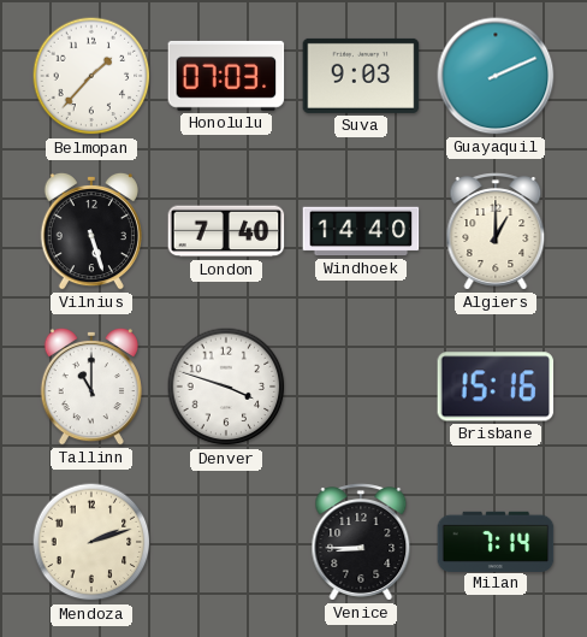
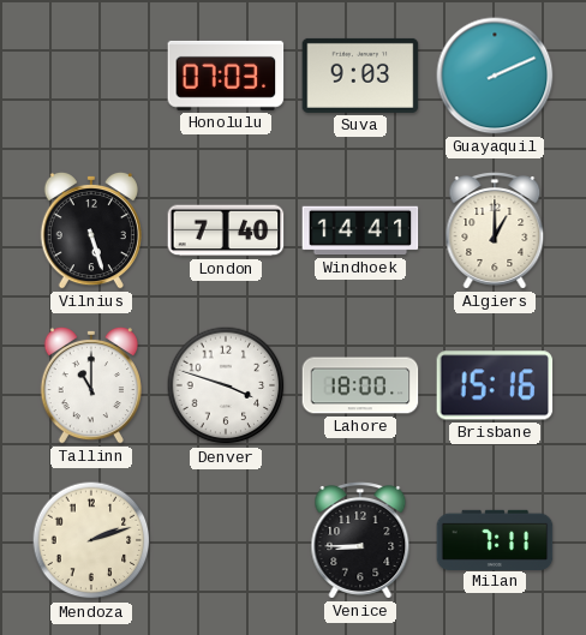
Belmopan: 1:37 -> none
Windhoek: 14:40 -> 14:41
Lahore: none -> 18:00
Milan: 7:14 -> 7:11
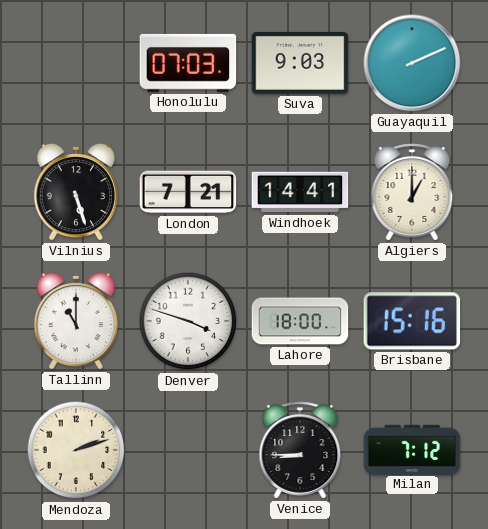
London: 7:40 -> 7:21
Milan: 7:11 -> 7:12
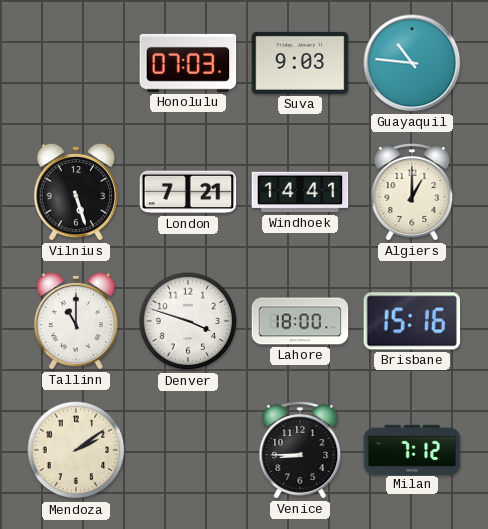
Guayaquil: 2:11 -> 10:46
Mendoza: 2:12 -> 2:09
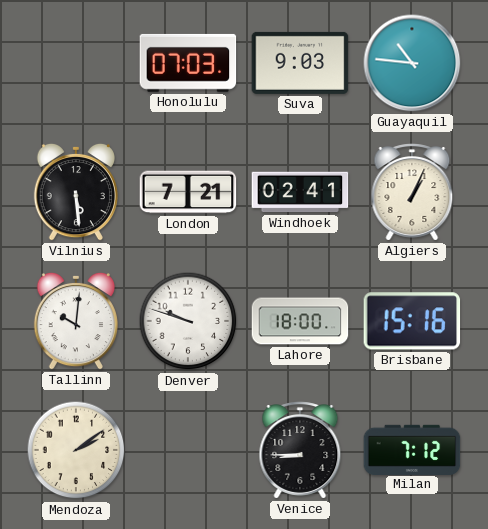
Vilnius: 5:27 -> 5:29
Windhoek: 14:41 -> 02:41
Algiers: 1:00 -> 1:04
Tallinn: 11:00 -> 10:01
Denver: 3:48 -> 9:48
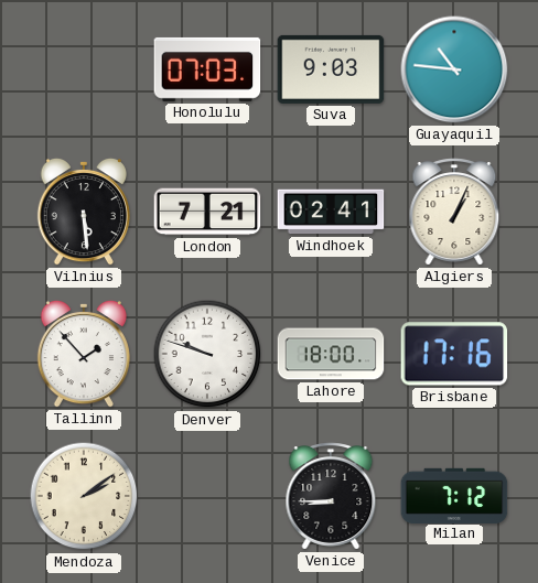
Tallinn: 10:01 -> 1:53
Brisbane: 15:16 -> 17:16
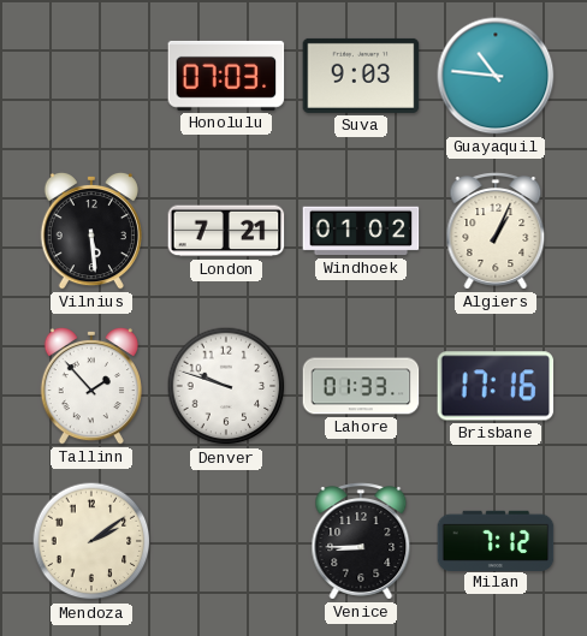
Windhoek: 02:41 -> 01:02
Lahore: 18:00 -> 01:33
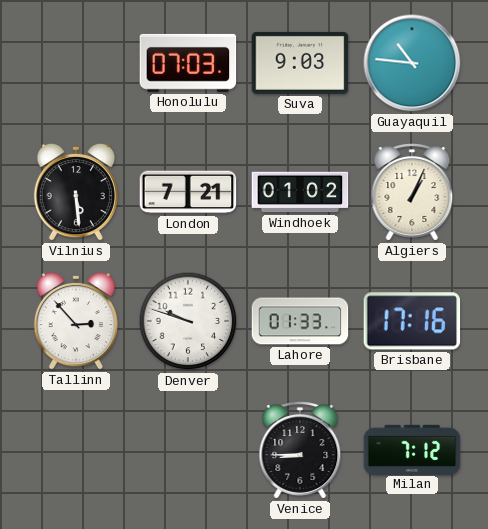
Tallinn: 1:53 -> 2:53
Mendoza: 2:09 -> none
